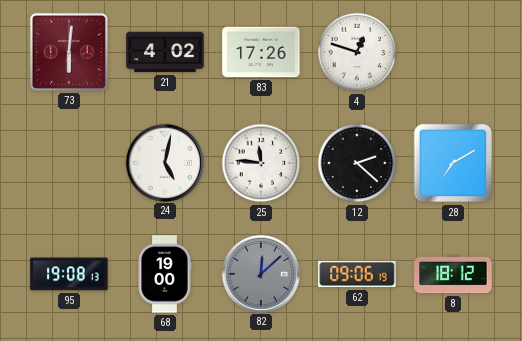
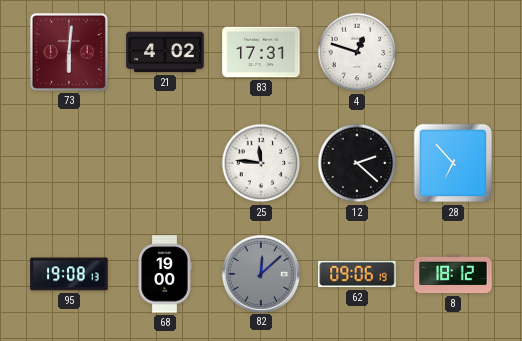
83: 17:26 -> 17:31
24: 5:02 -> none
28: 7:10 -> 6:53
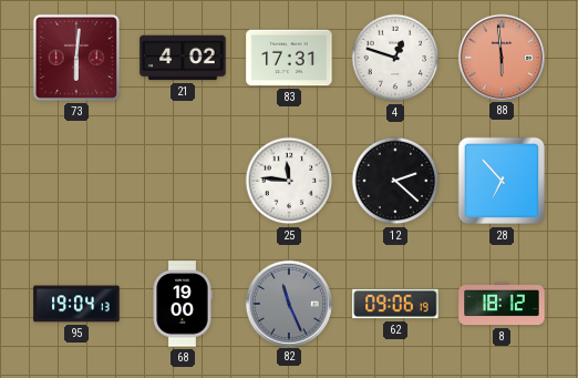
88: none -> 5:59
95: 19:08 -> 19:04
82: 12:08 -> 11:26
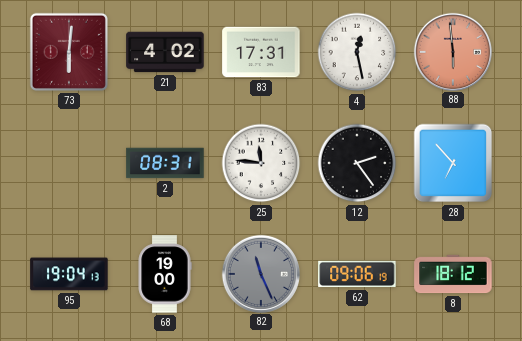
4: 12:48 -> 12:28
2: none -> 08:31
12: 2:22 -> 2:24
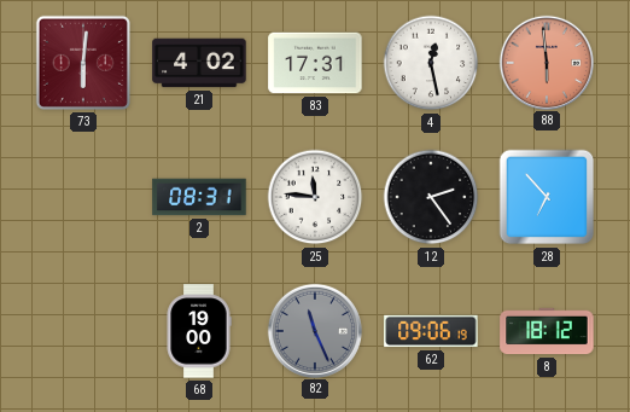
95: 19:04 -> none
